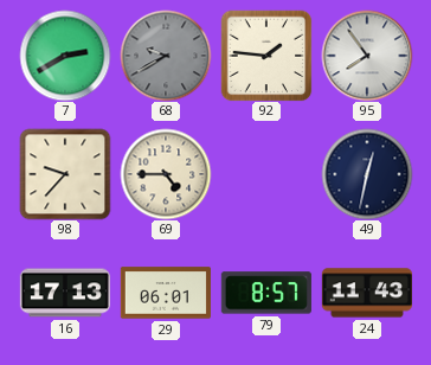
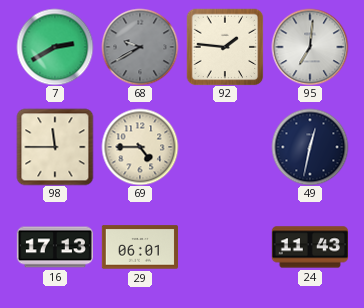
95: 7:54 -> 7:01
98: 9:37 -> 11:45
79: 8:57 -> none
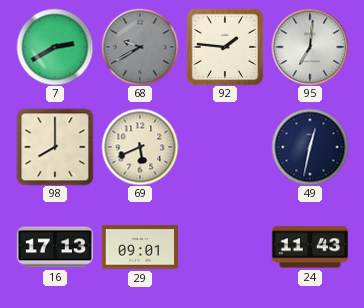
98: 11:45 -> 8:00
69: 4:45 -> 5:41
29: 06:01 -> 09:01
